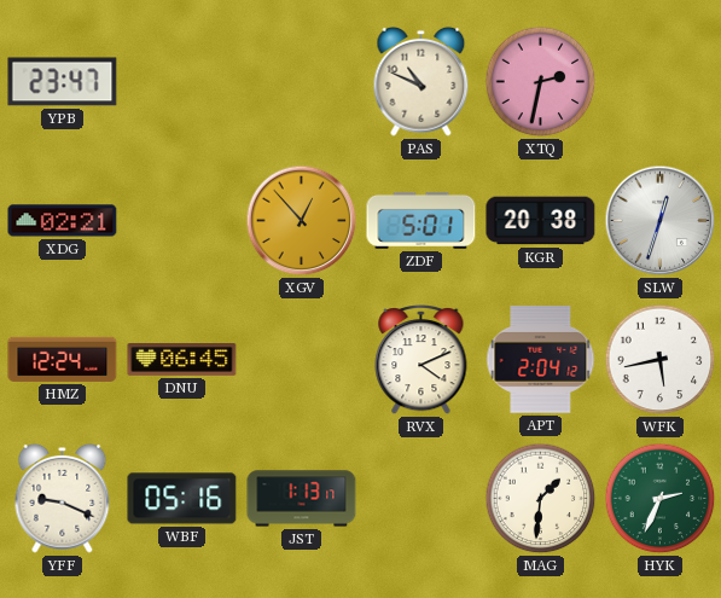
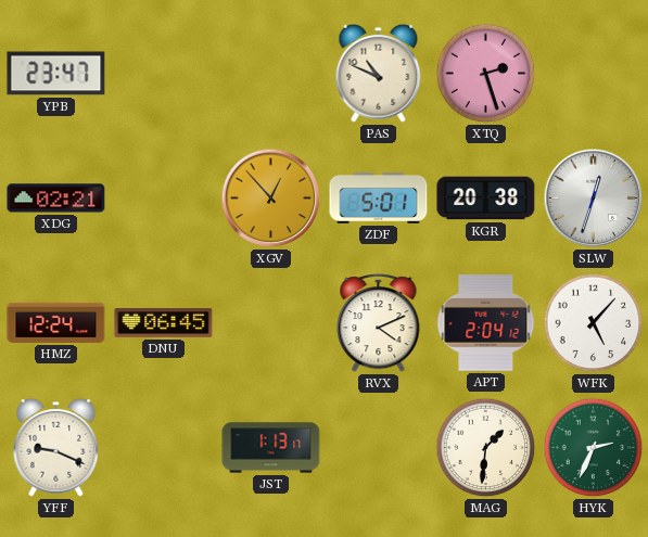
XTQ: 2:32 -> 2:27
WFK: 5:43 -> 5:07
WBF: 05:16 -> none
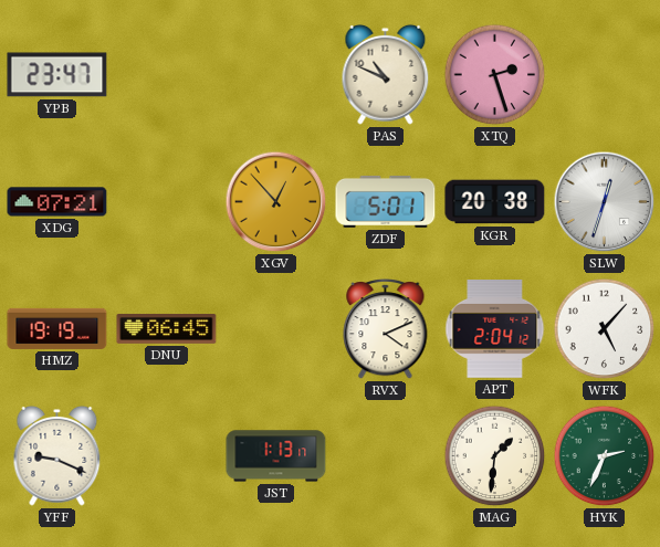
XDG: 02:21 -> 07:21
HMZ: 12:24 -> 19:19
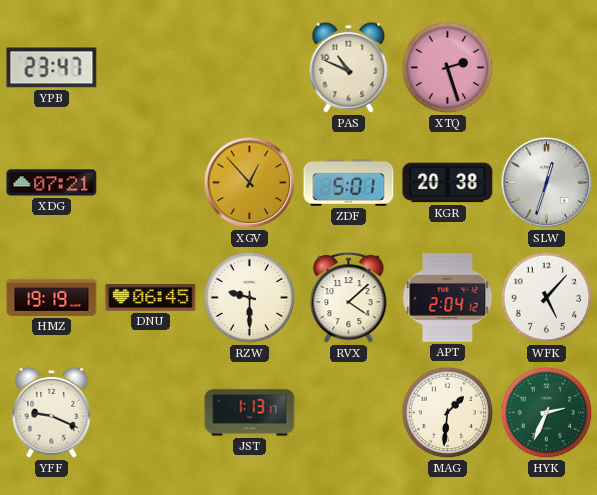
RZW: none -> 9:30
RVX: 4:11 -> 4:08
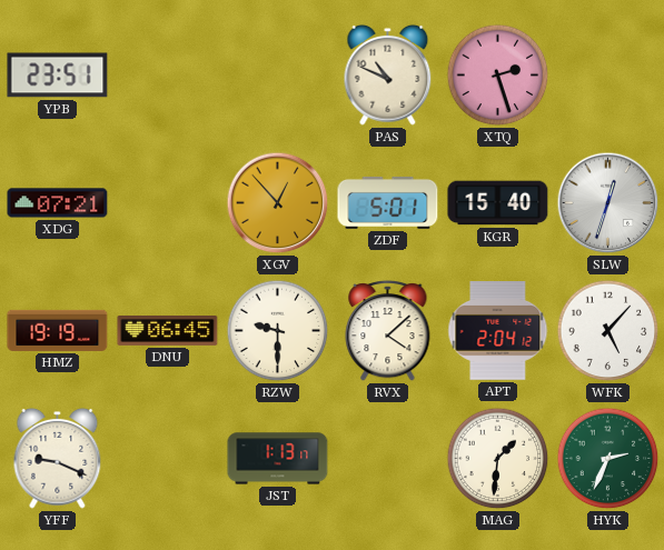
YPB: 23:47 -> 23:51
KGR: 20:38 -> 15:40
